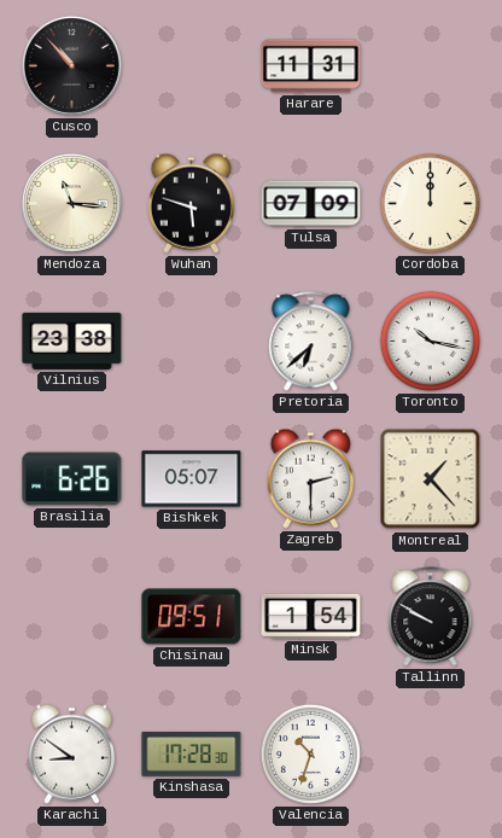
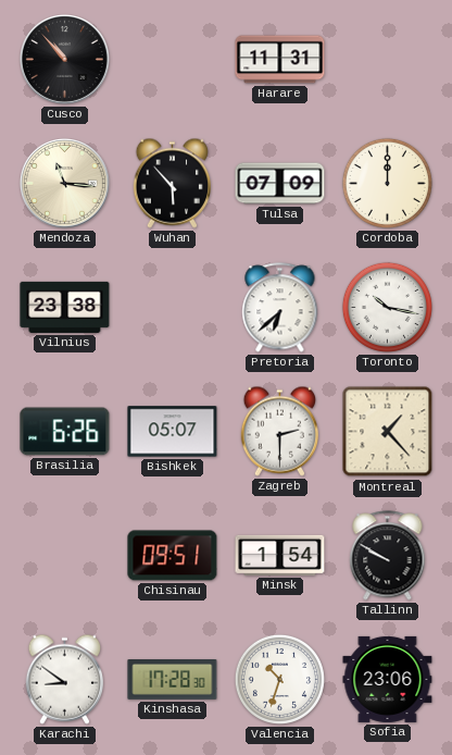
Wuhan: 5:48 -> 5:53
Sofia: none -> 23:06
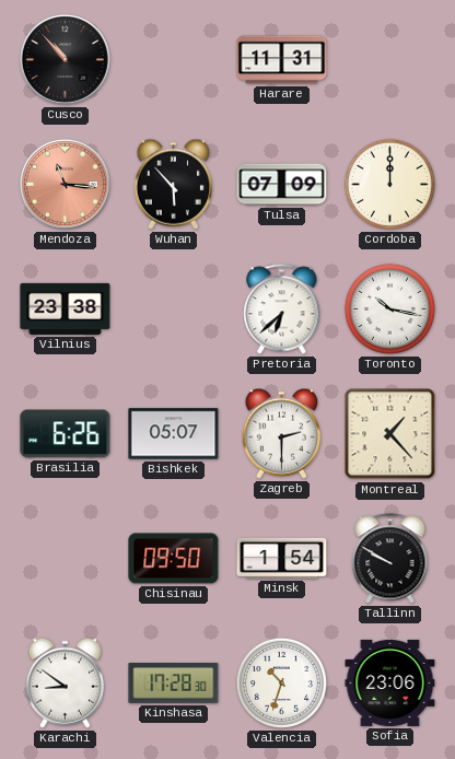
Mendoza dial: cream -> salmon
Chisinau: 09:51 -> 09:50
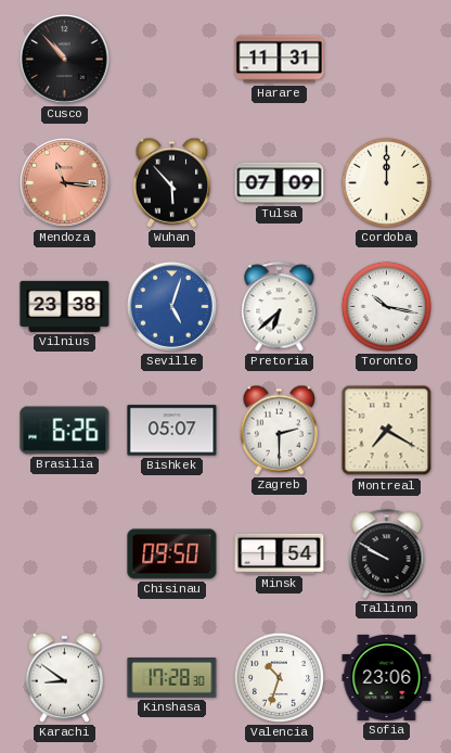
Seville: none -> 5:03
Montreal: 1:23 -> 7:20
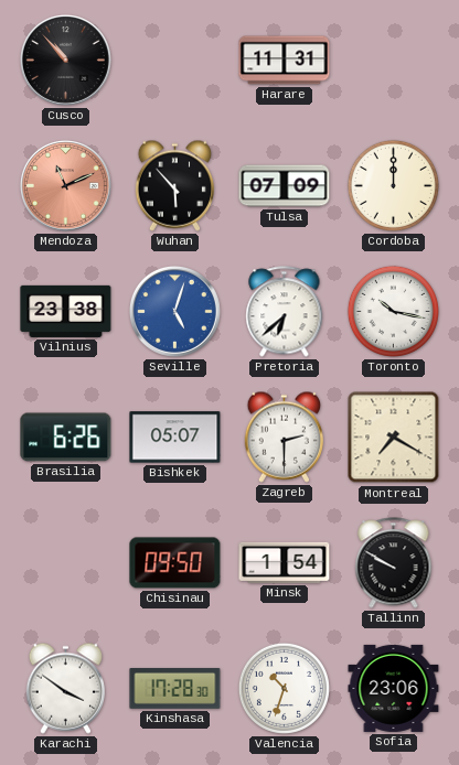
Mendoza: 11:16 -> 11:11
Karachi: 8:51 -> 3:51
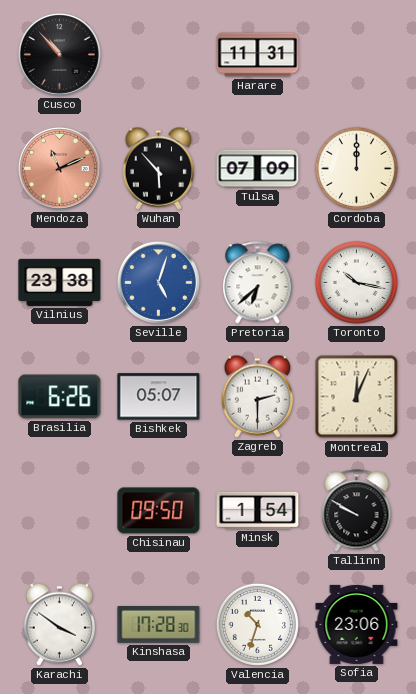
Montreal: 7:20 -> 12:04
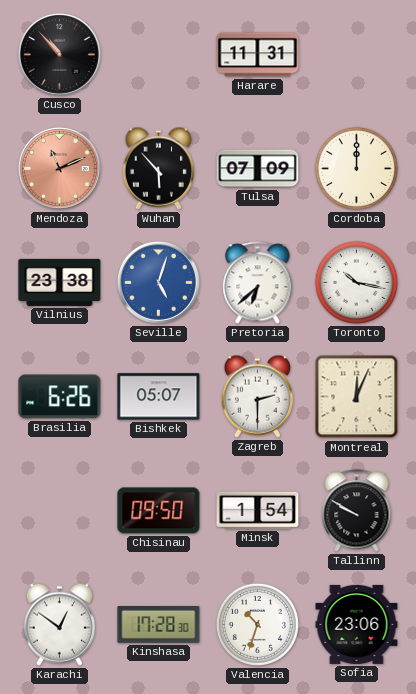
Karachi: 3:51 -> 12:51
